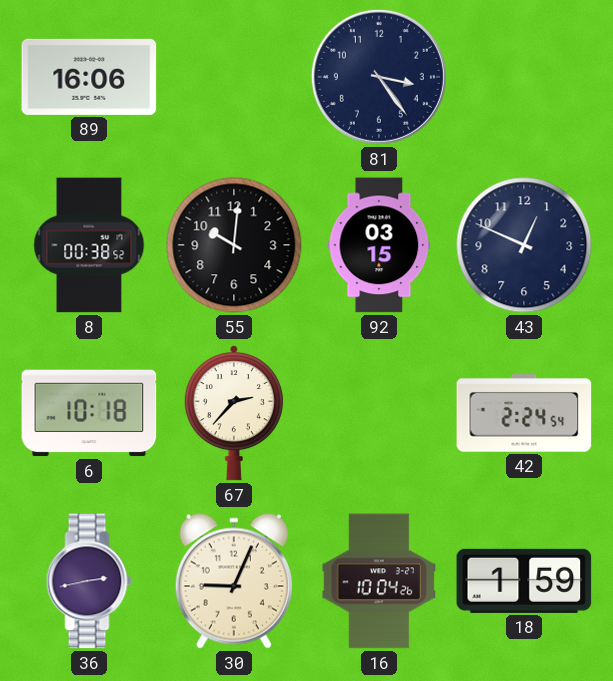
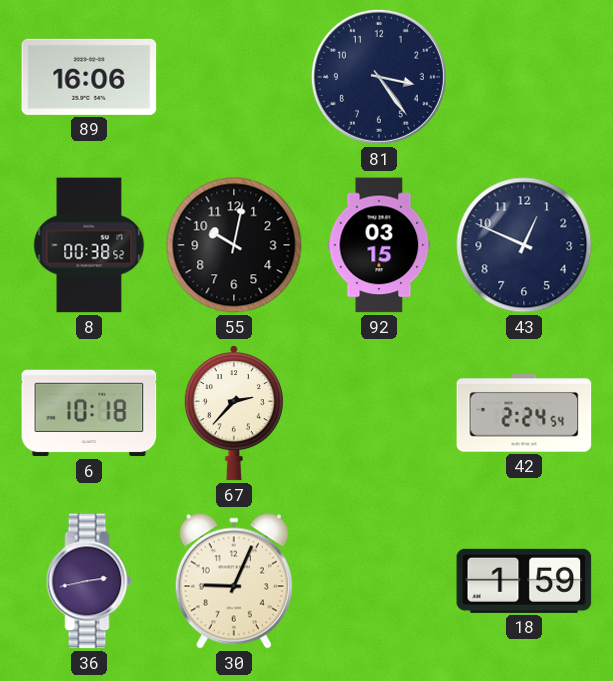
55: 10:01 -> 10:02
16: 10:04 -> none
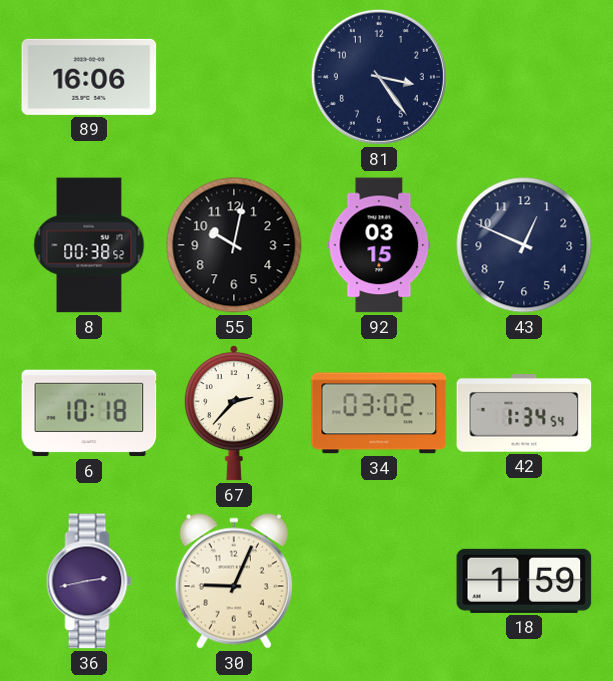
34: none -> 03:02
42: 2:24 -> 1:34
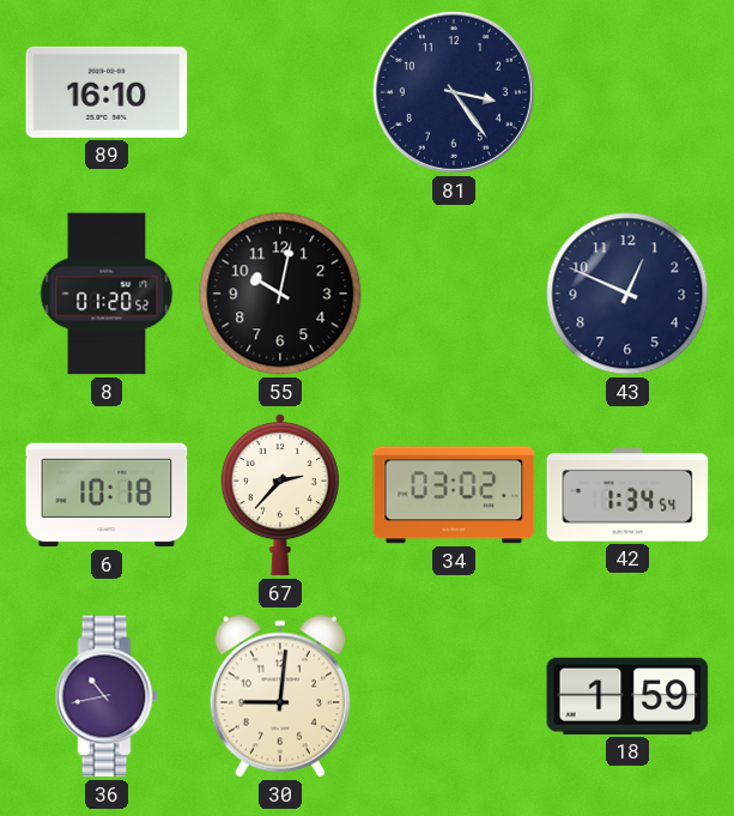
89: 16:06 -> 16:10
8: 00:38 -> 01:20
92: 03:15 -> none
36: 2:43 -> 10:43
30: 9:04 -> 9:01
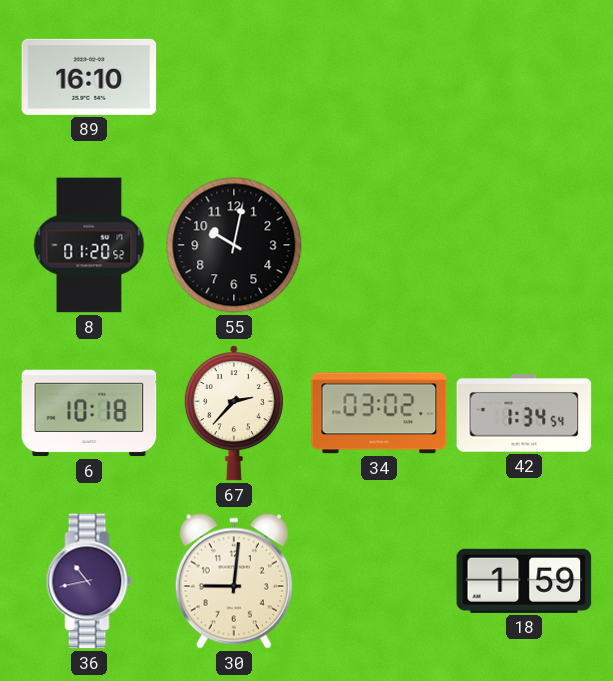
81: 3:24 -> none
43: 12:49 -> none
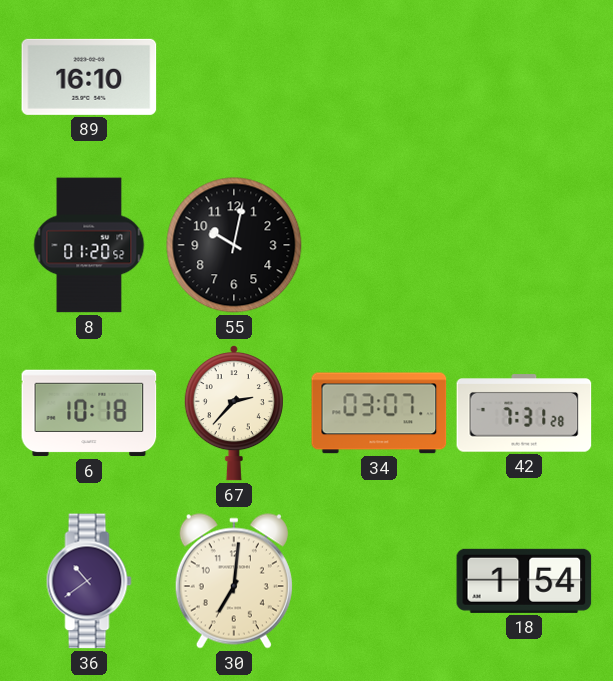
34: 03:02 -> 03:07
42: 1:34 -> 7:31
36: 10:43 -> 10:39
30: 9:01 -> 7:01
18: 1:59 -> 1:54
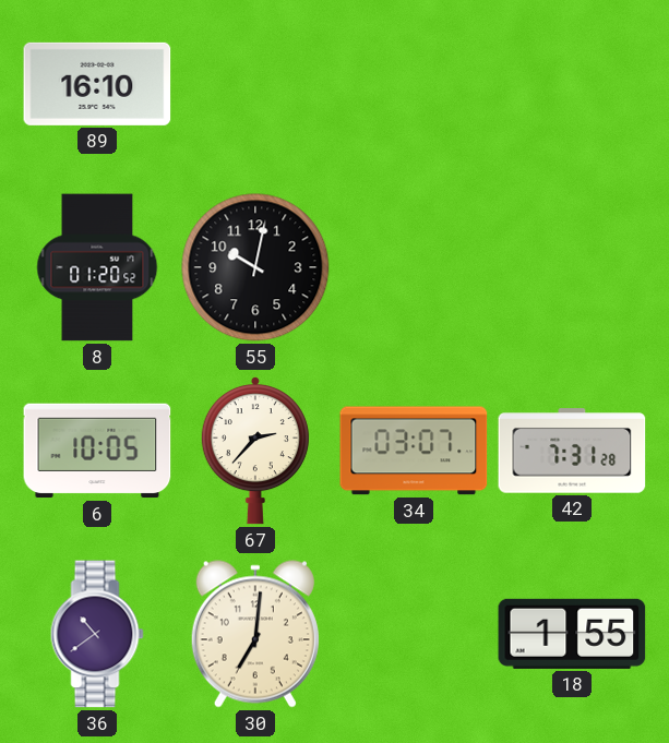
6: 10:18 -> 10:05
18: 1:54 -> 1:55
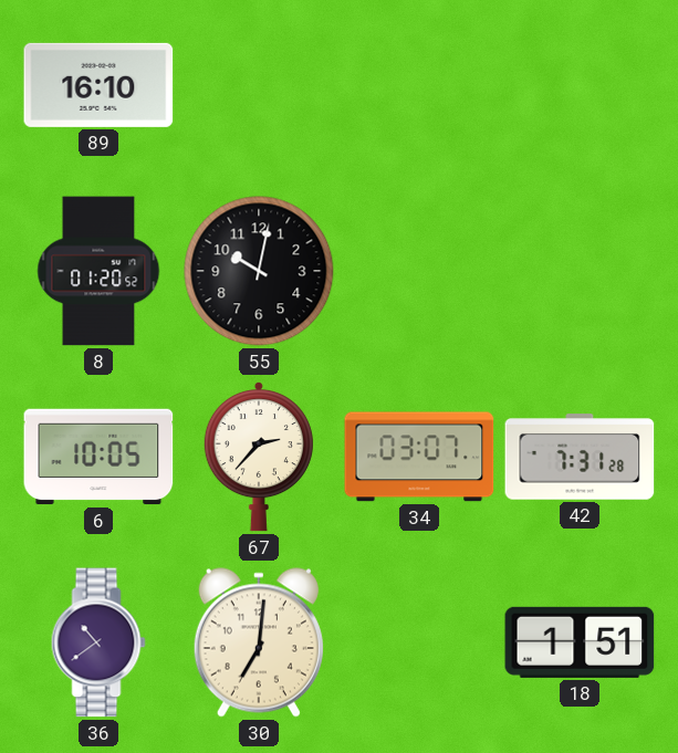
18: 1:55 -> 1:51
